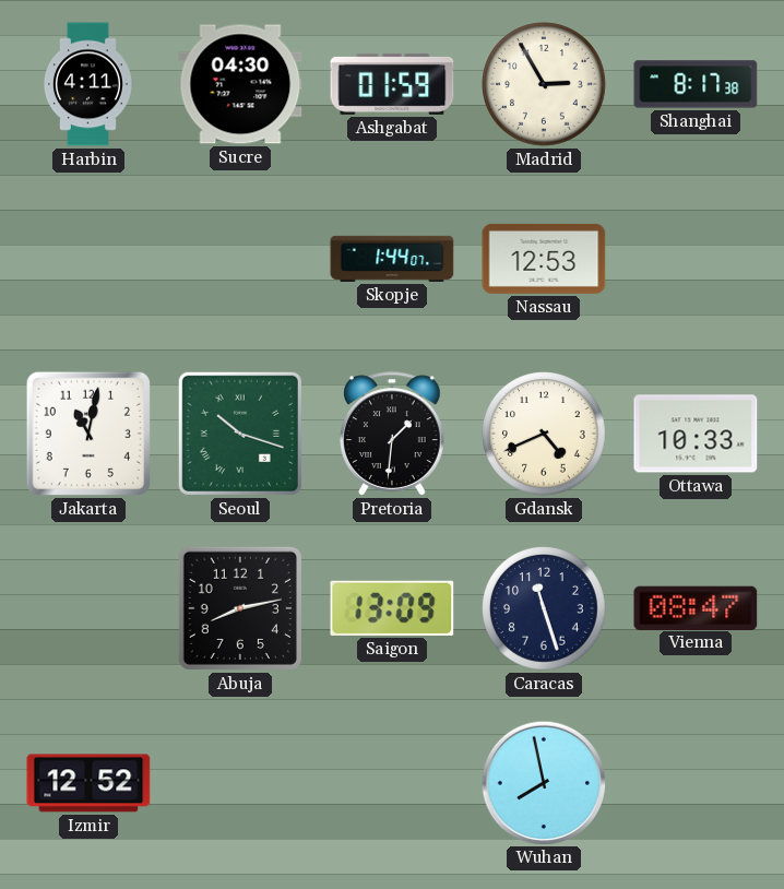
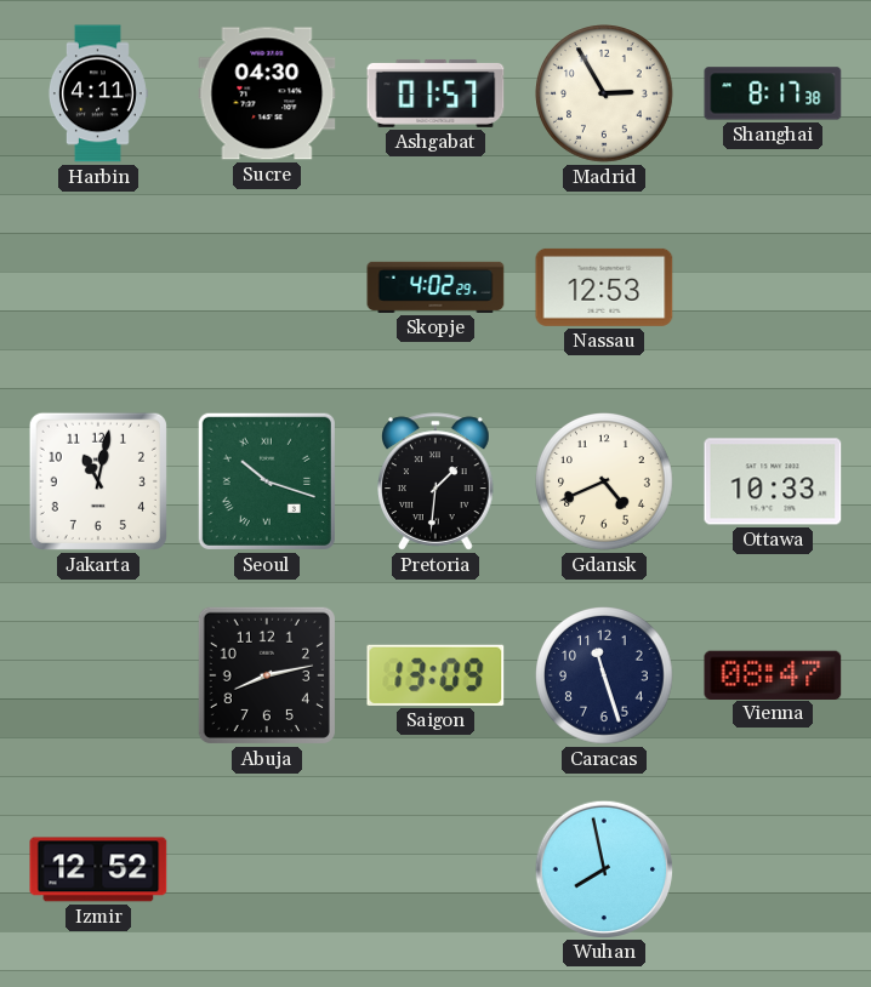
Ashgabat: 01:59 -> 01:57
Skopje: 1:44 -> 4:02
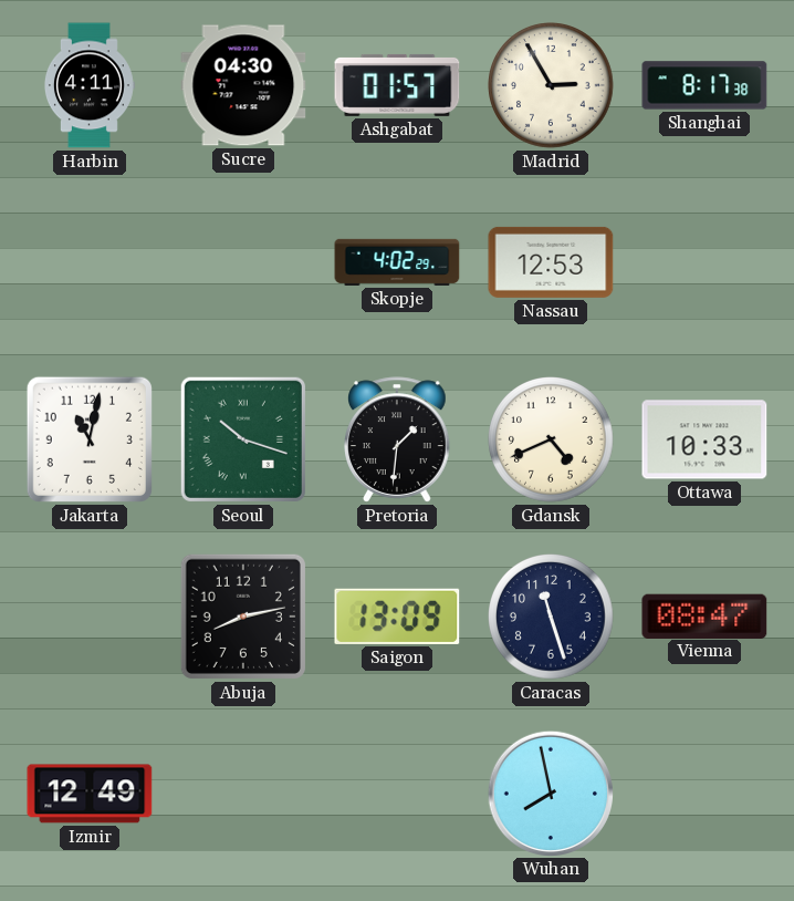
Izmir: 12:52 -> 12:49
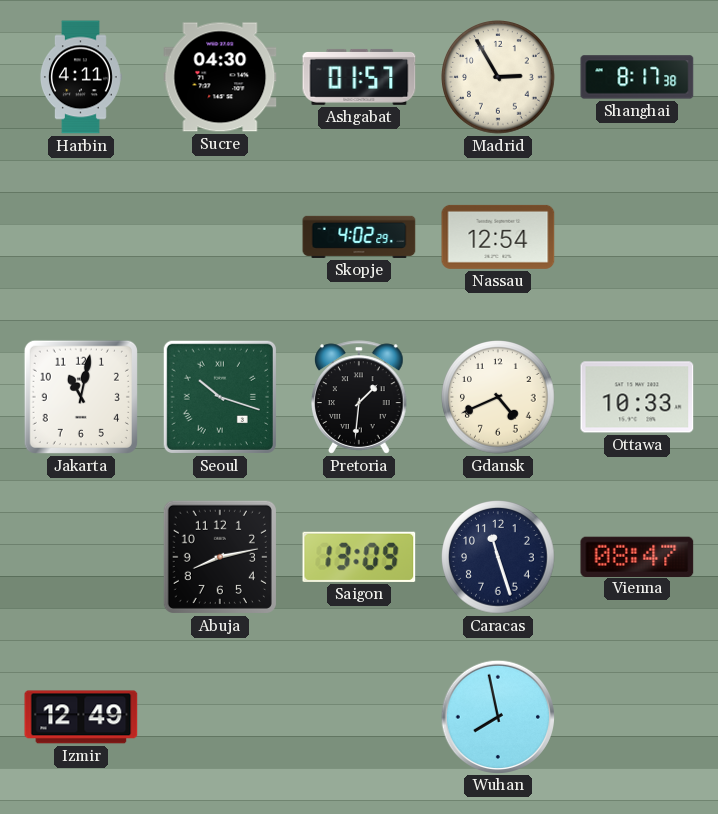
Nassau: 12:53 -> 12:54
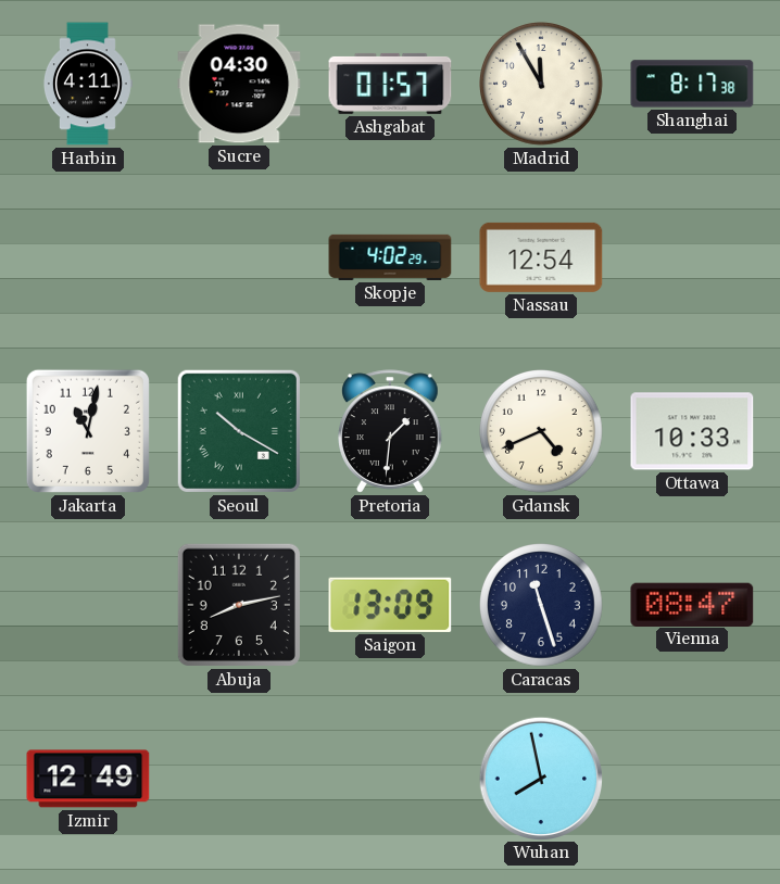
Madrid: 2:55 -> 11:55
Seoul: 10:18 -> 10:20
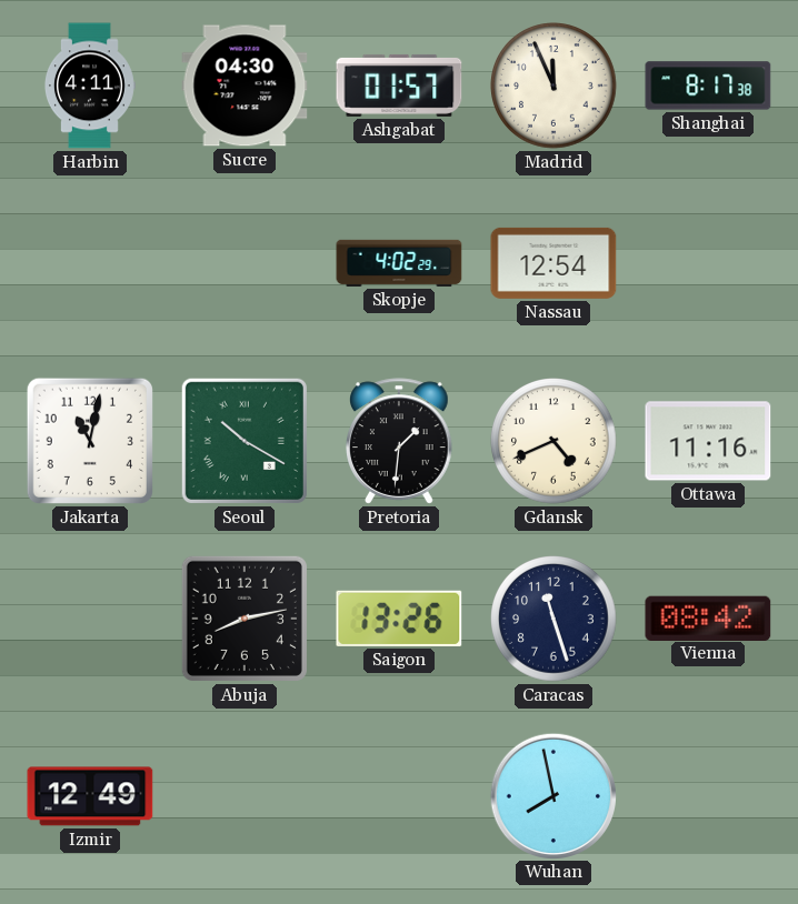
Madrid: 11:55 -> 11:56
Ottawa: 10:33 -> 11:16
Saigon: 13:09 -> 13:26
Vienna: 08:47 -> 08:42
